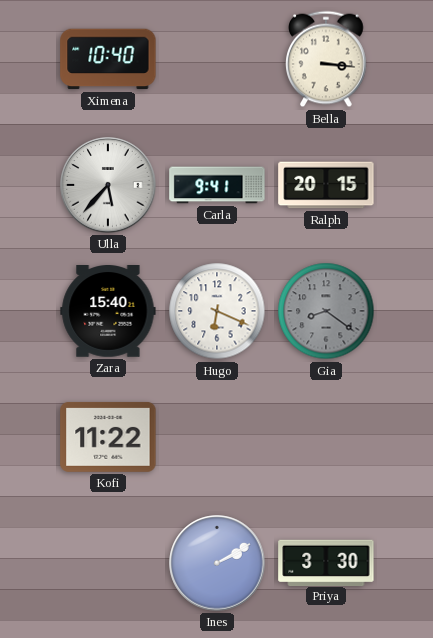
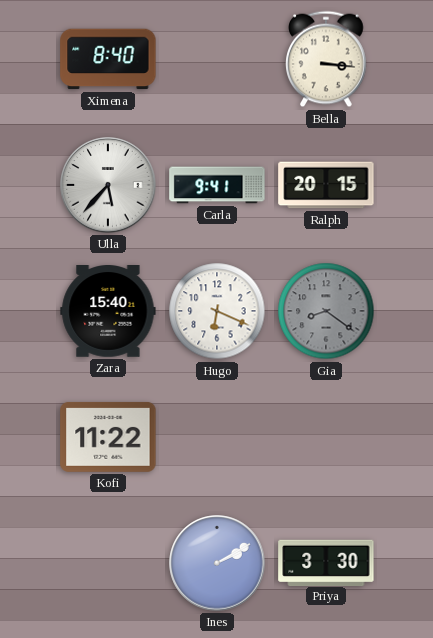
Ximena: 10:40 -> 8:40
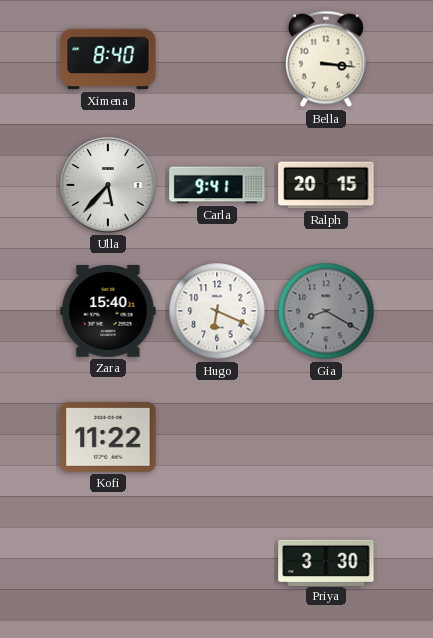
Gia: 8:21 -> 8:20
Ines: 2:10 -> none
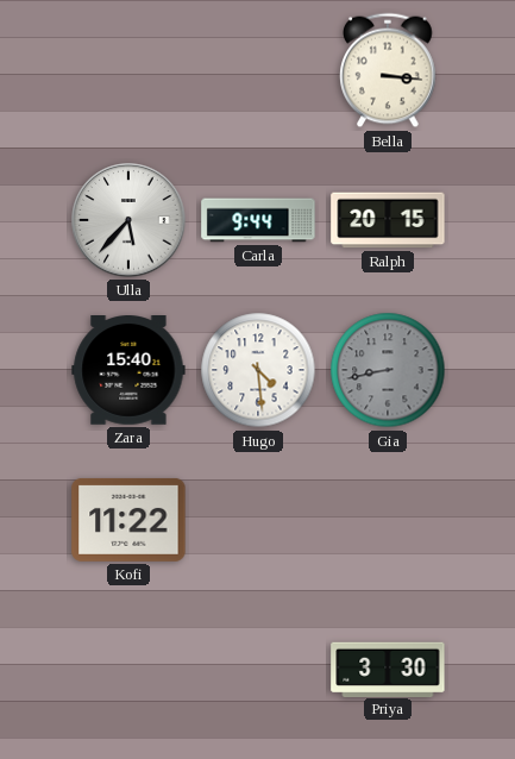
Ximena: 8:40 -> none
Carla: 9:41 -> 9:44
Hugo: 6:19 -> 4:29
Gia: 8:20 -> 8:43
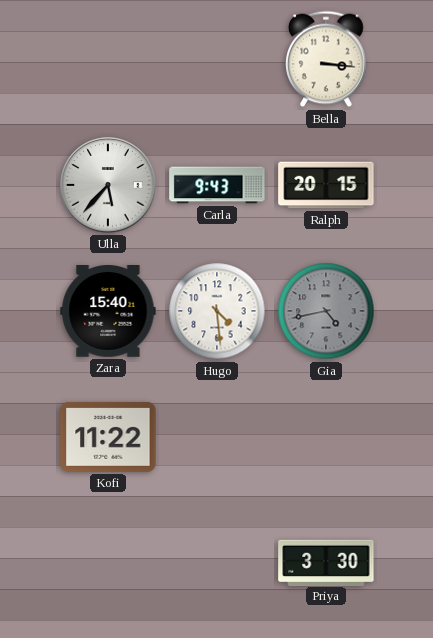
Carla: 9:44 -> 9:43
Gia: 8:43 -> 4:43
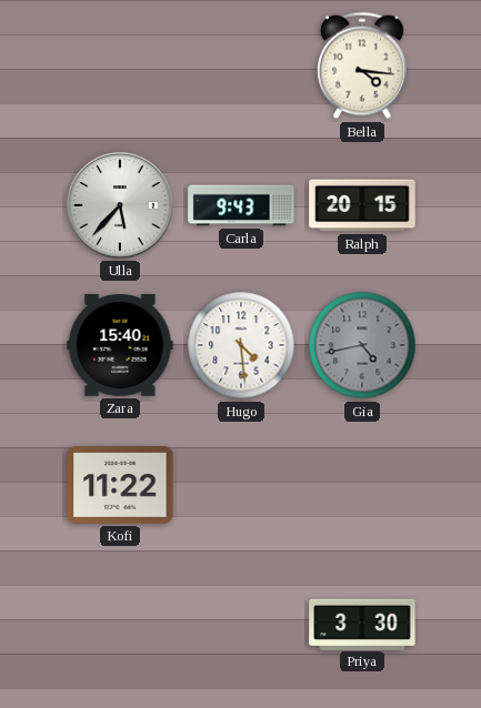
Bella: 3:16 -> 4:16
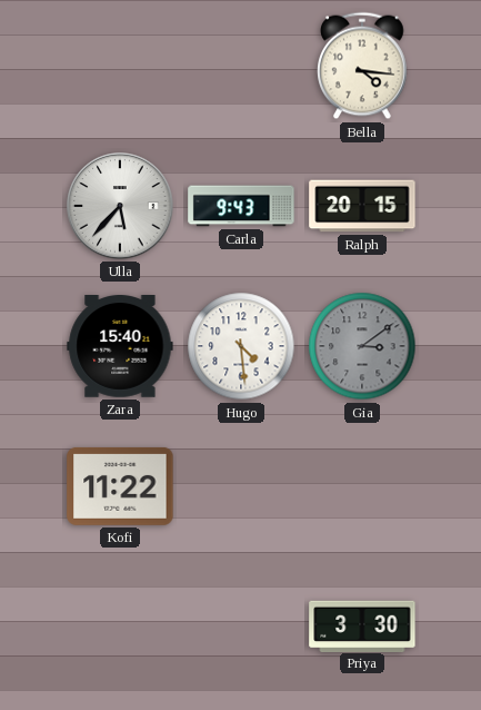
Gia: 4:43 -> 3:09
